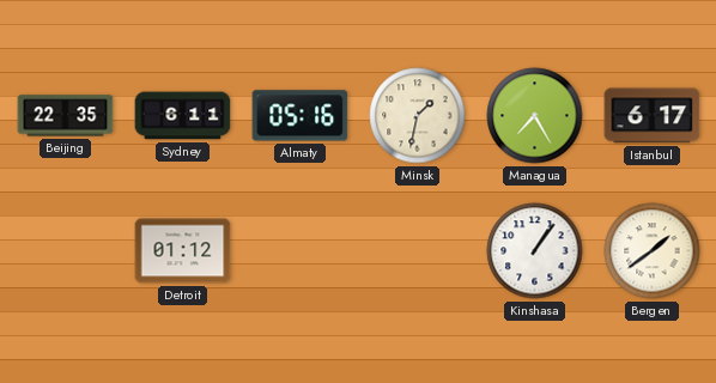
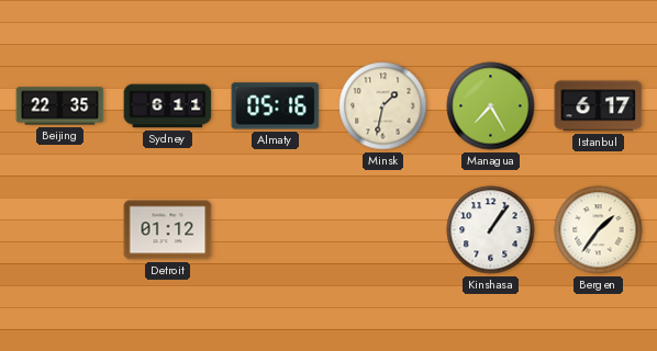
Bergen: 1:39 -> 1:36
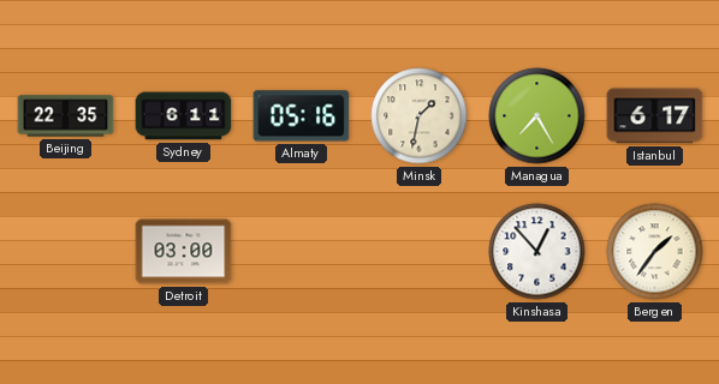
Detroit: 01:12 -> 03:00
Kinshasa: 1:06 -> 12:53
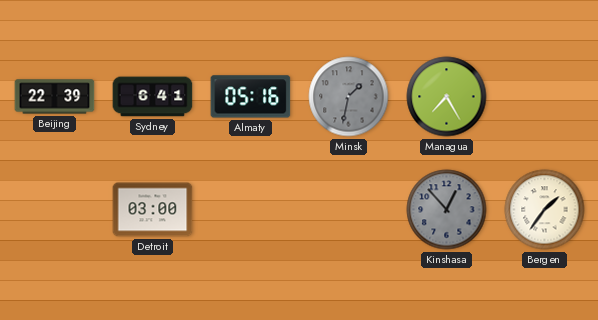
Beijing: 22:35 -> 22:39
Sydney: 6:11 -> 6:41
Minsk dial: cream -> grey
Istanbul: 6:17 -> none
Kinshasa dial: white -> grey
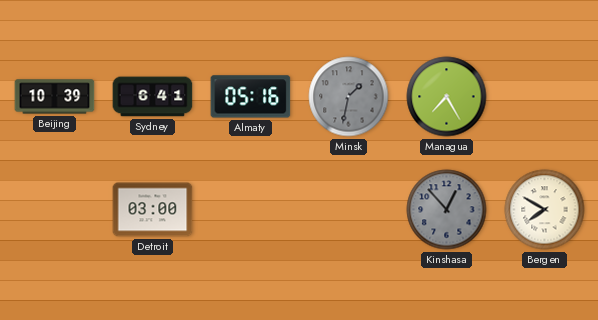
Beijing: 22:39 -> 10:39
Bergen: 1:36 -> 7:50
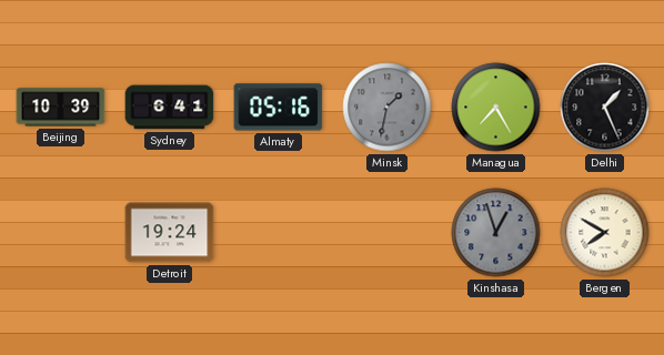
Delhi: none -> 1:26
Detroit: 03:00 -> 19:24
Kinshasa: 12:53 -> 12:57
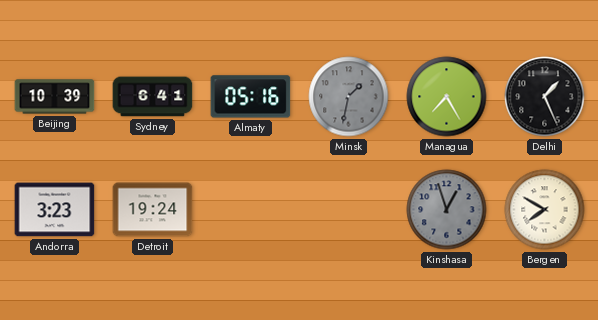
Andorra: none -> 3:23
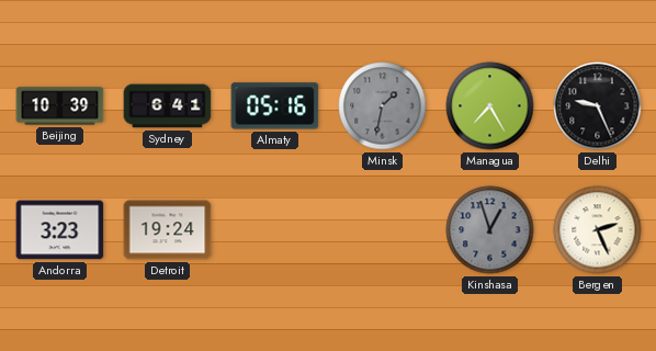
Delhi: 1:26 -> 9:26
Bergen: 7:50 -> 2:26
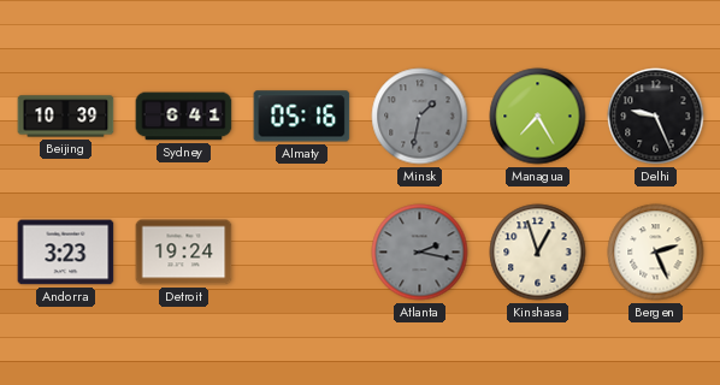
Atlanta: none -> 2:17
Kinshasa dial: grey -> cream
